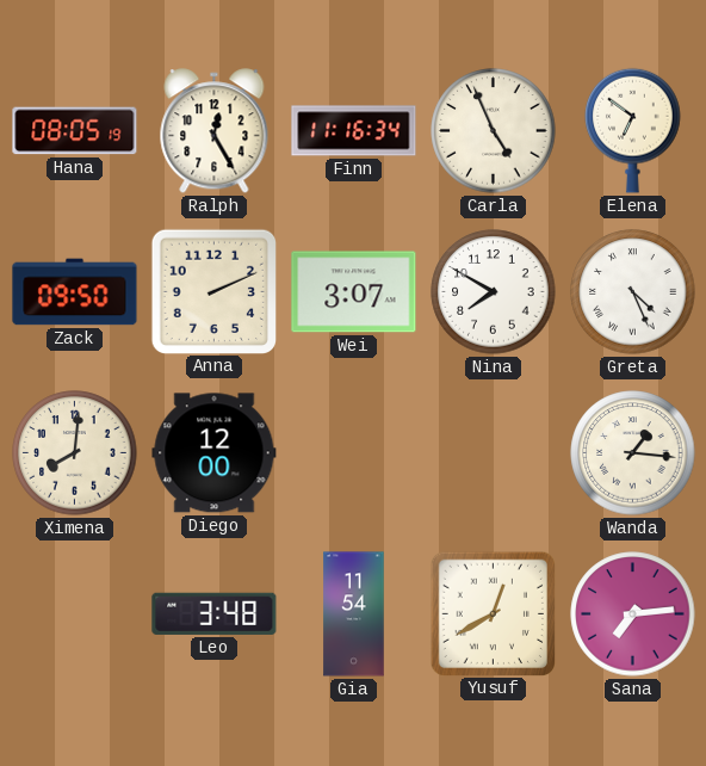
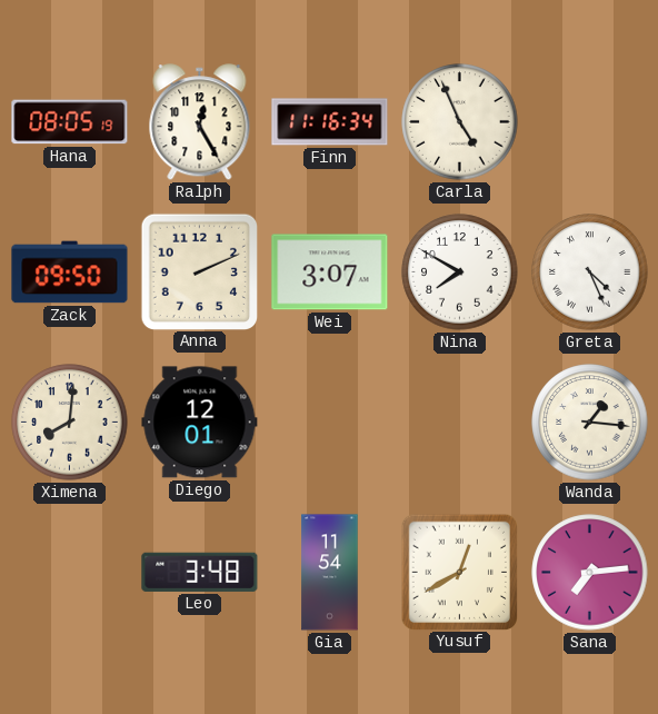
Elena: 6:51 -> none
Diego: 12:00 -> 12:01
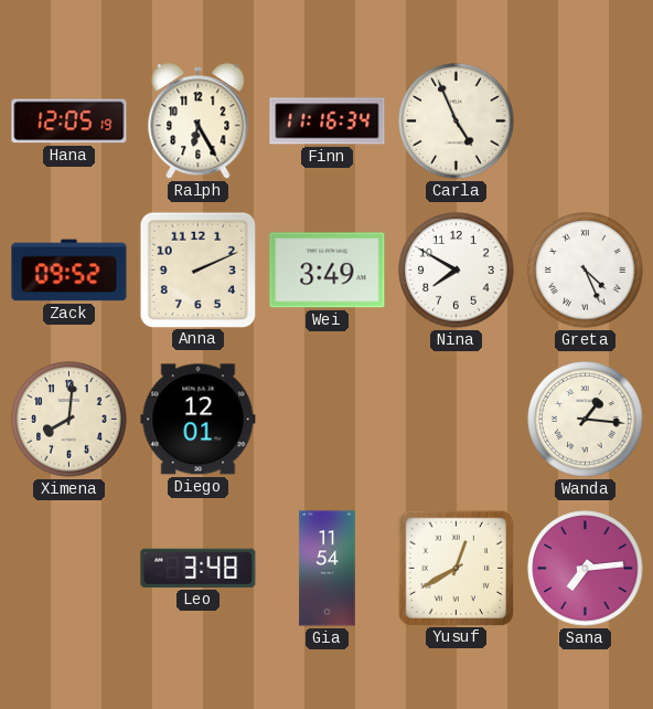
Hana: 08:05 -> 12:05
Ralph: 12:25 -> 6:25
Zack: 09:50 -> 09:52
Wei: 3:07 -> 3:49
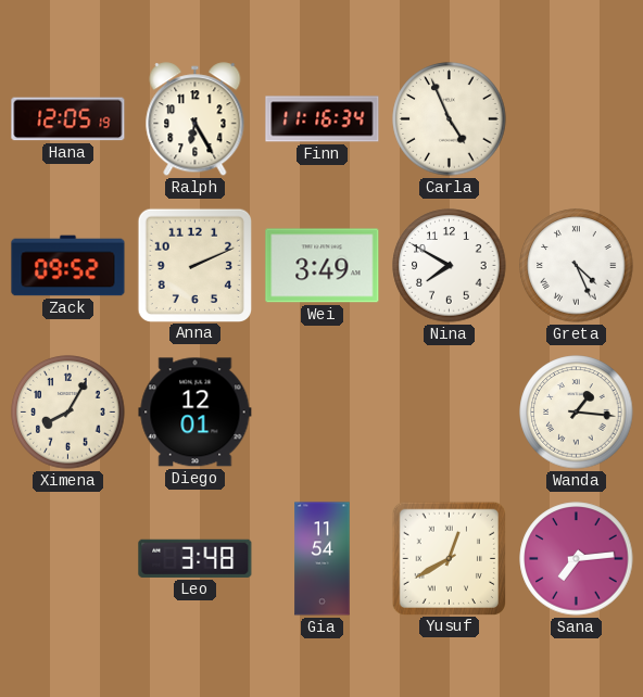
Ximena: 8:01 -> 8:05
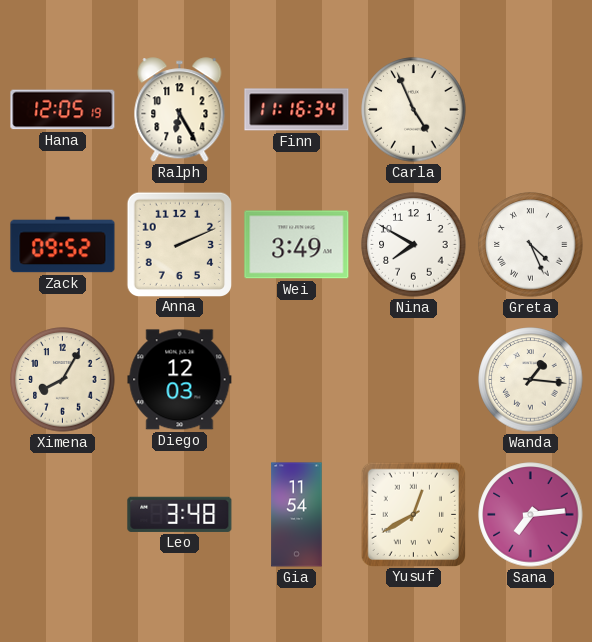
Diego: 12:01 -> 12:03
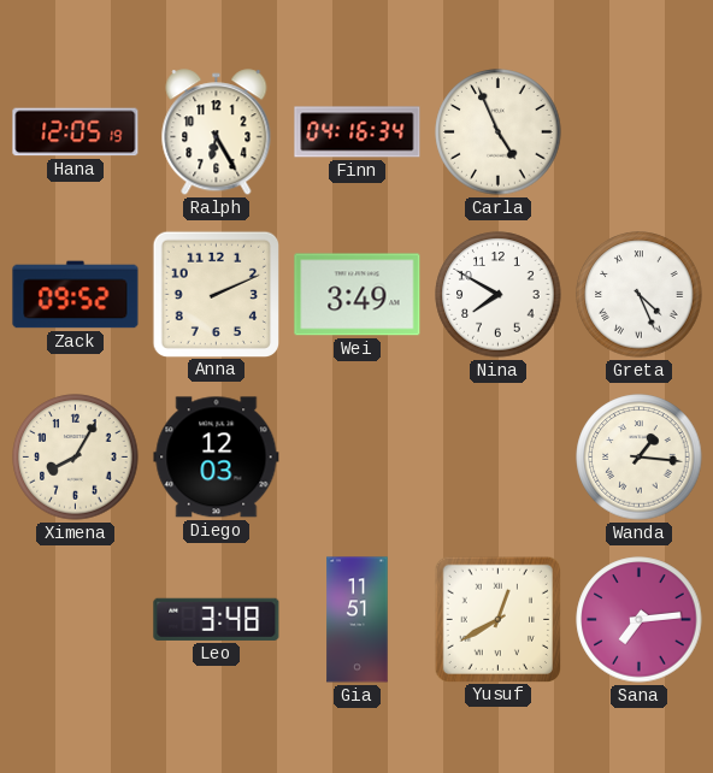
Finn: 11:16 -> 04:16
Gia: 11:54 -> 11:51
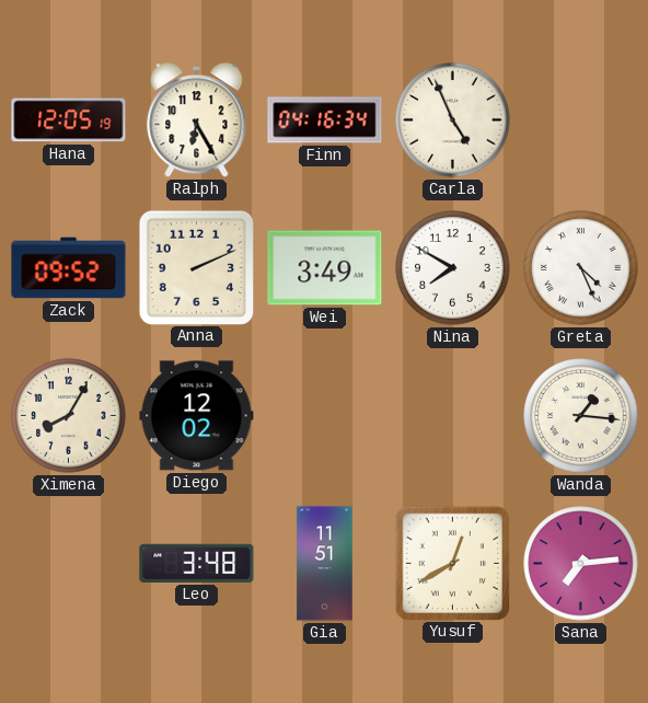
Diego: 12:03 -> 12:02
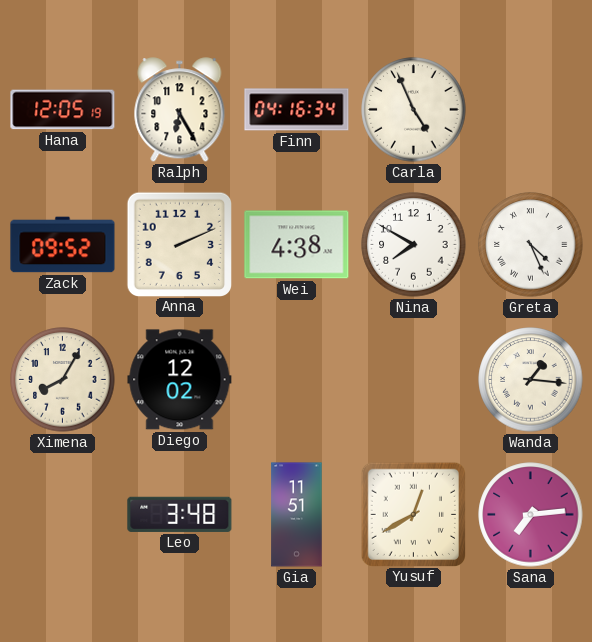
Wei: 3:49 -> 4:38
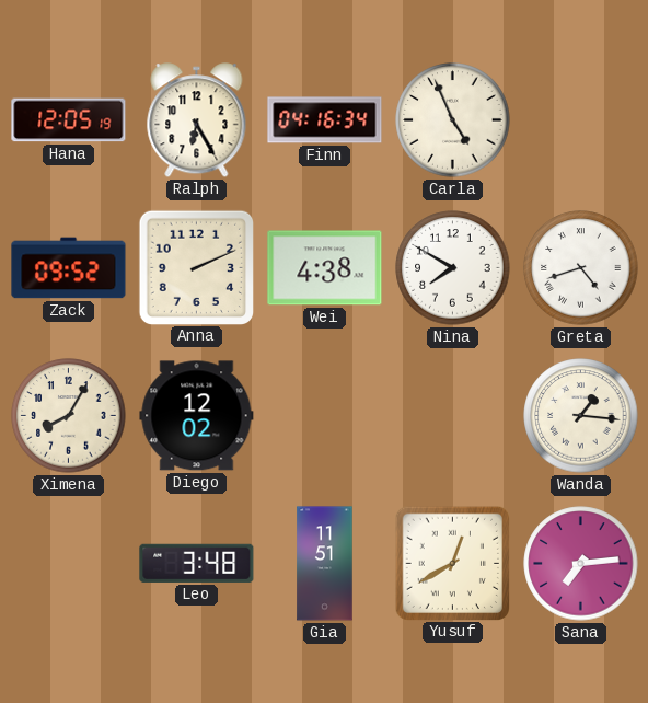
Greta: 4:26 -> 4:42
